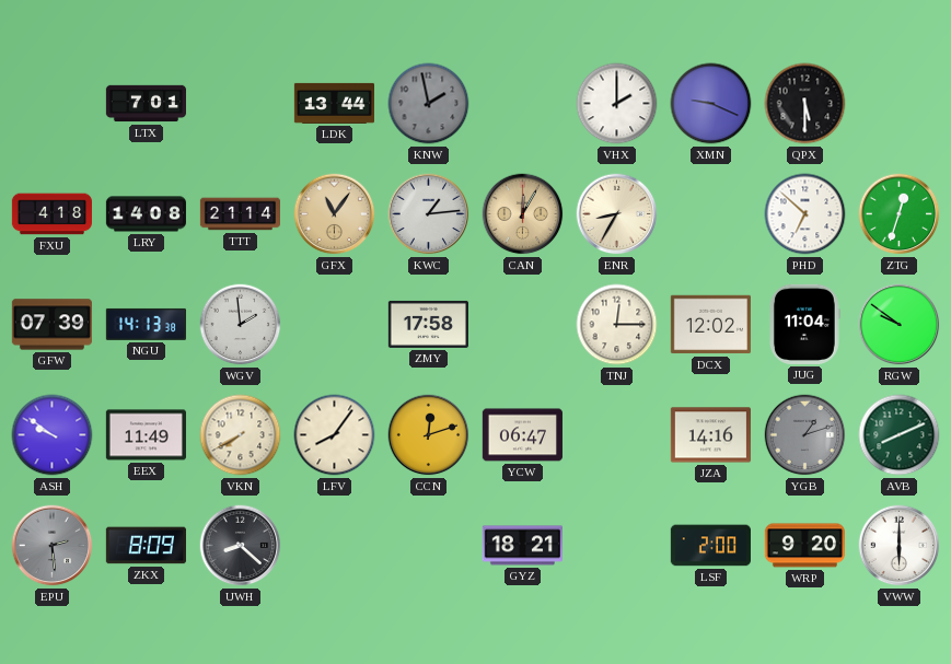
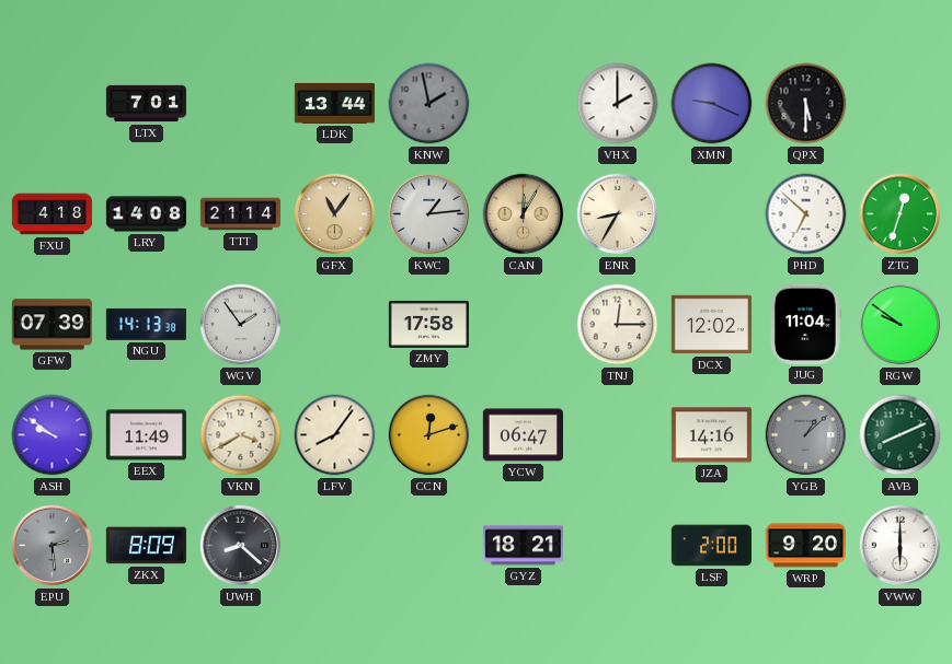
WGV: 1:59 -> 1:54
VKN: 7:40 -> 3:40
YGB: 1:12 -> 1:08
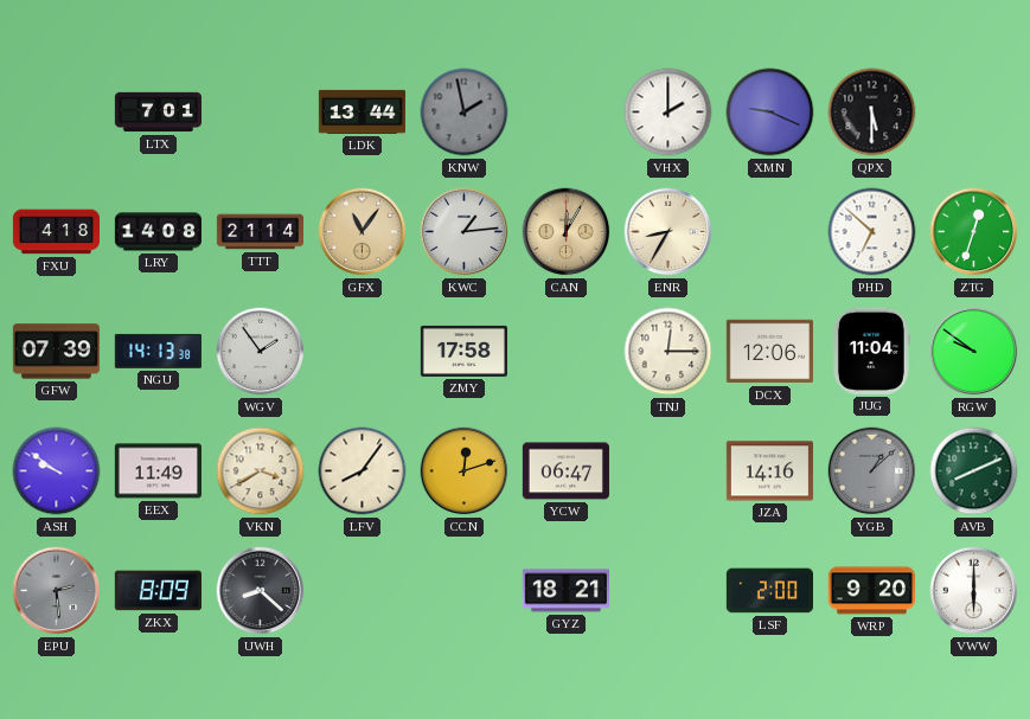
DCX: 12:02 -> 12:06
